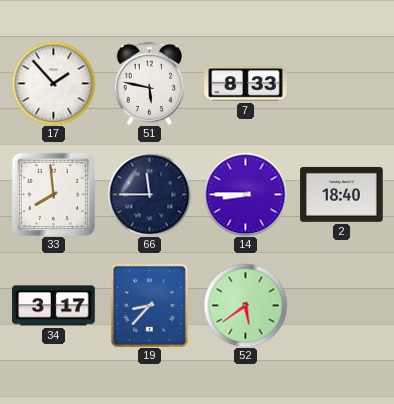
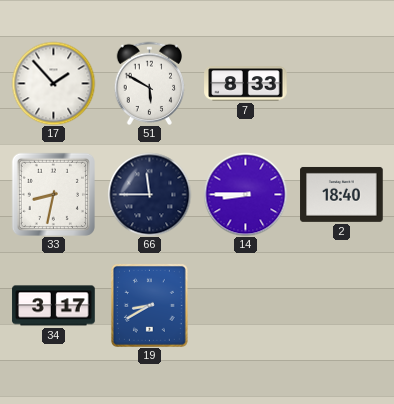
51: 5:47 -> 5:50
33: 7:59 -> 8:32
19: 8:37 -> 8:40
52: 5:39 -> none
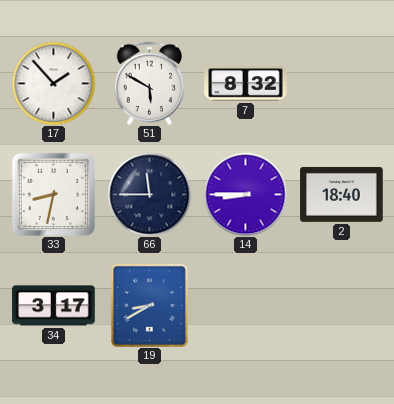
7: 8:33 -> 8:32
